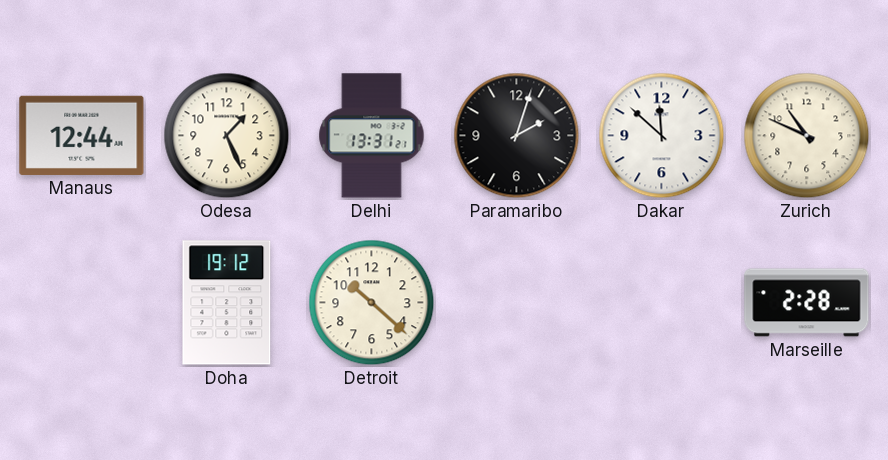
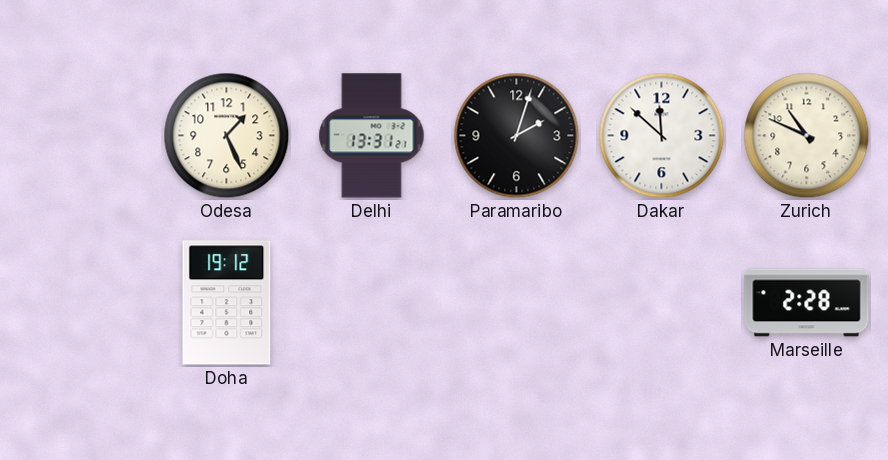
Manaus: 12:44 -> none
Detroit: 10:22 -> none
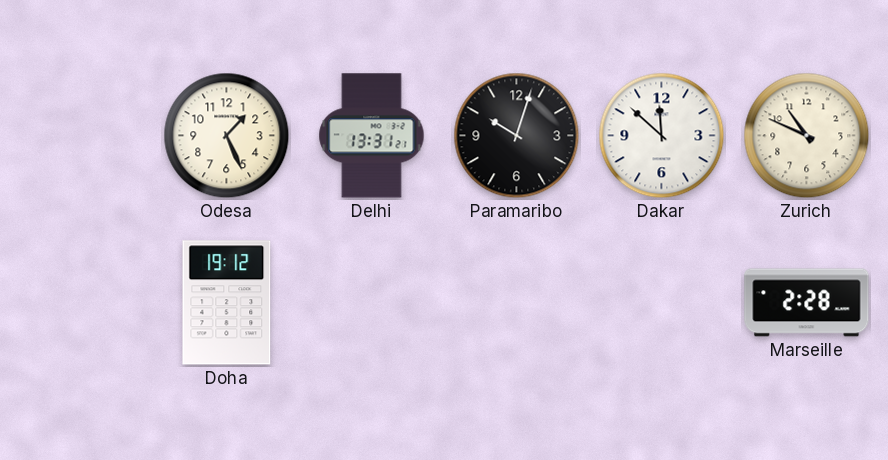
Paramaribo: 2:03 -> 10:03
